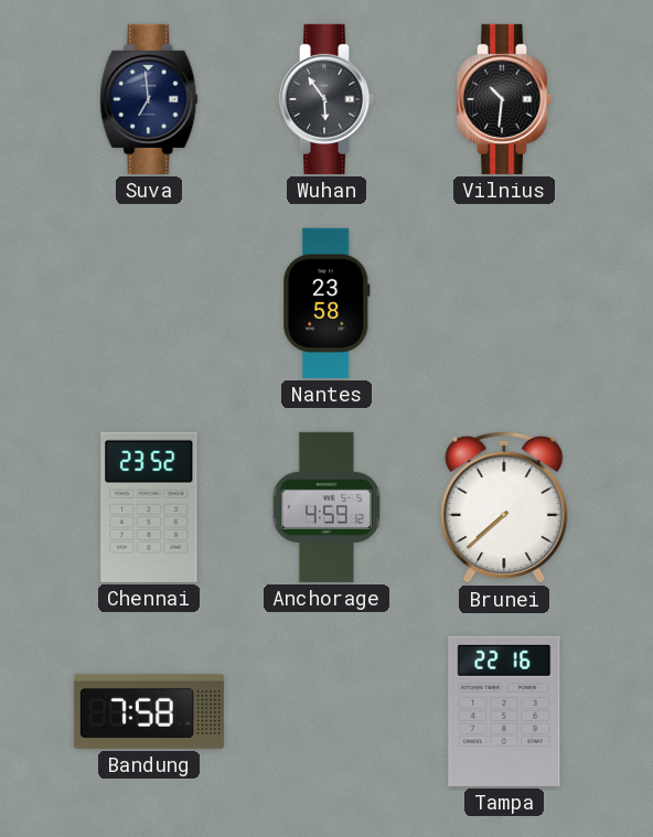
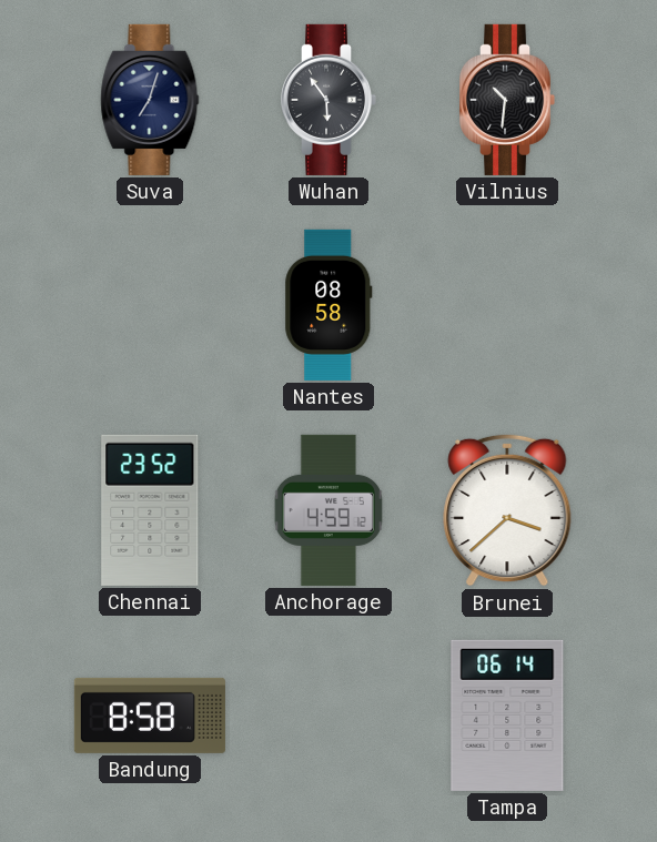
Suva: 6:59 -> 7:03
Nantes: 23:58 -> 08:58
Brunei: 7:38 -> 3:38
Bandung: 7:58 -> 8:58
Tampa: 22:16 -> 06:14
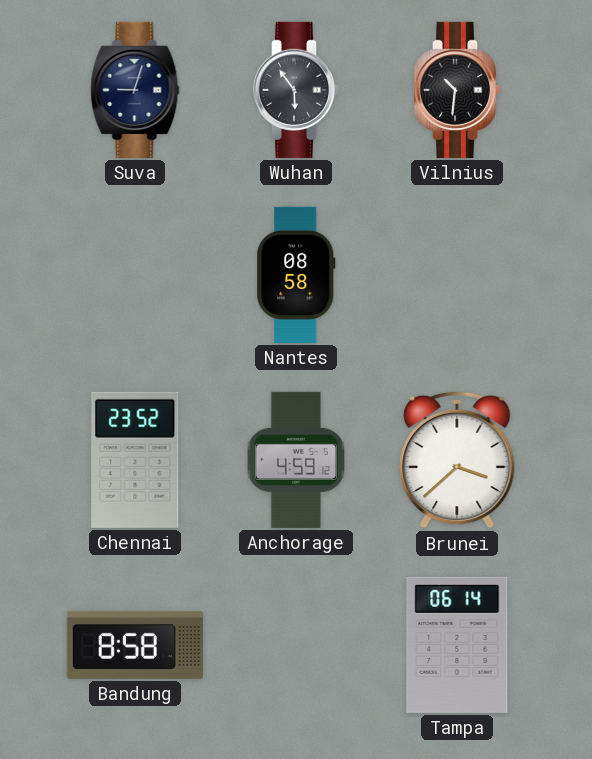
Suva: 7:03 -> 9:03
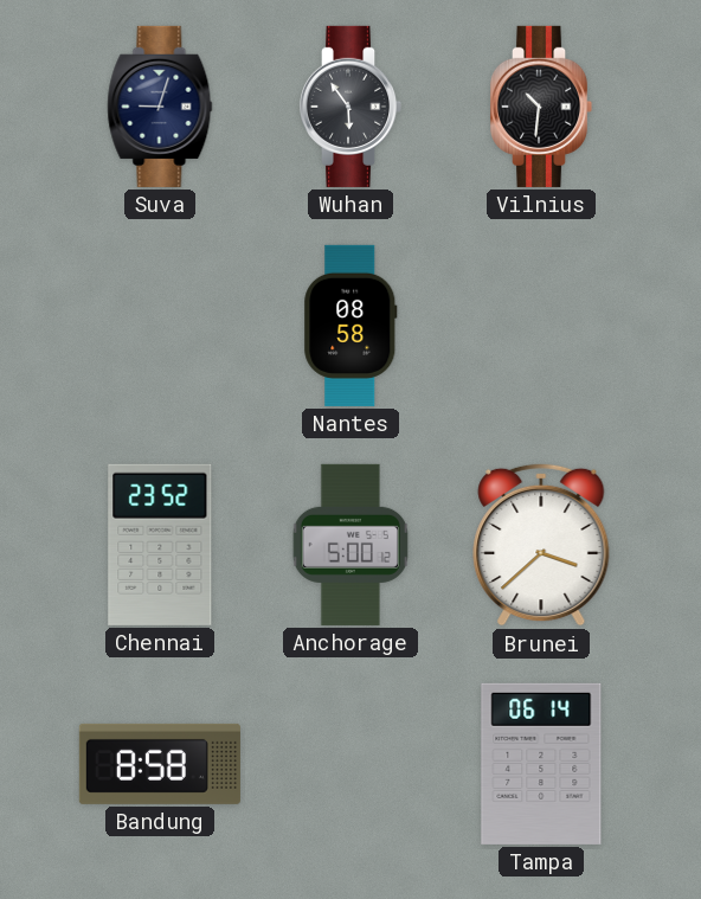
Anchorage: 4:59 -> 5:00
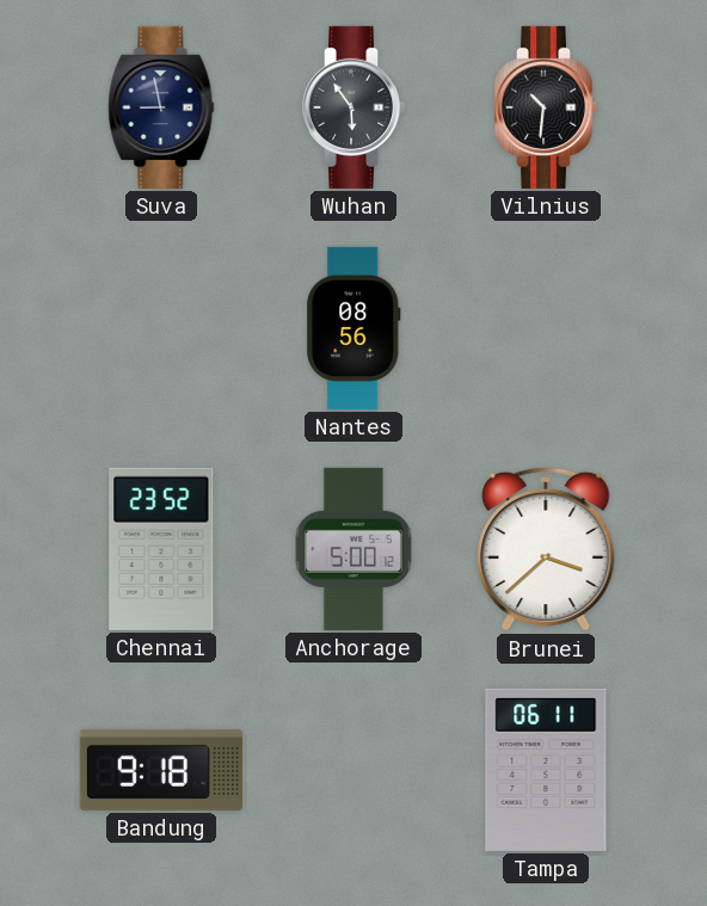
Suva: 9:03 -> 8:58
Nantes: 08:58 -> 08:56
Bandung: 8:58 -> 9:18
Tampa: 06:14 -> 06:11
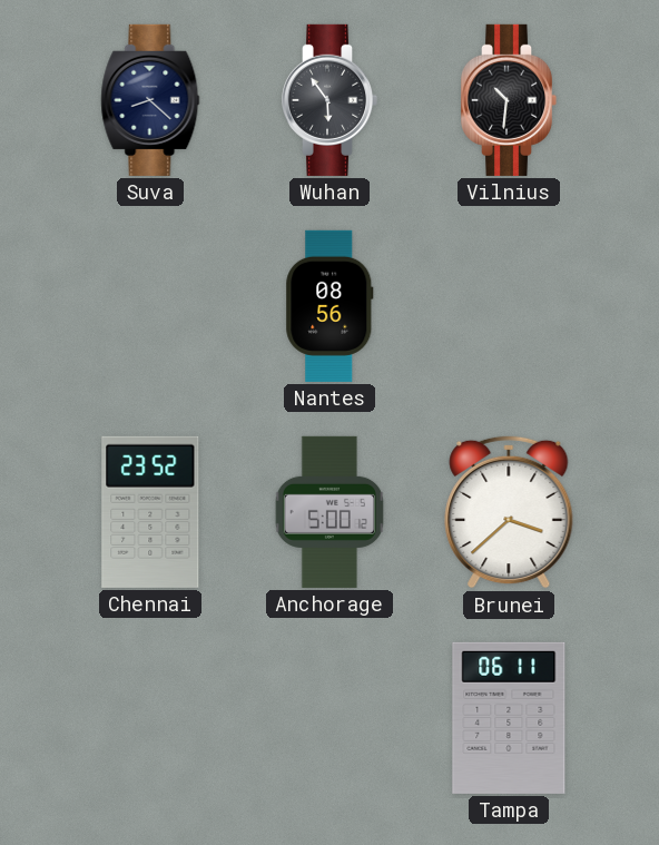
Suva: 8:58 -> 8:22
Bandung: 9:18 -> none
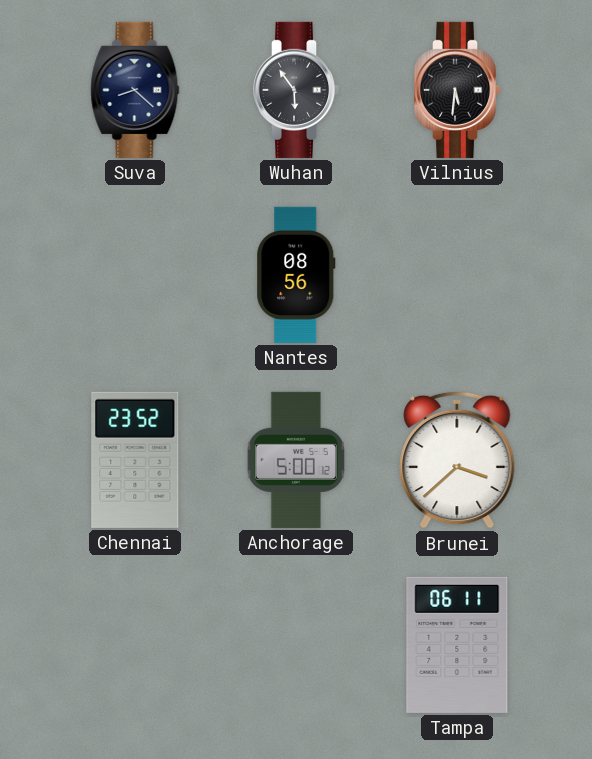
Vilnius: 10:31 -> 5:31
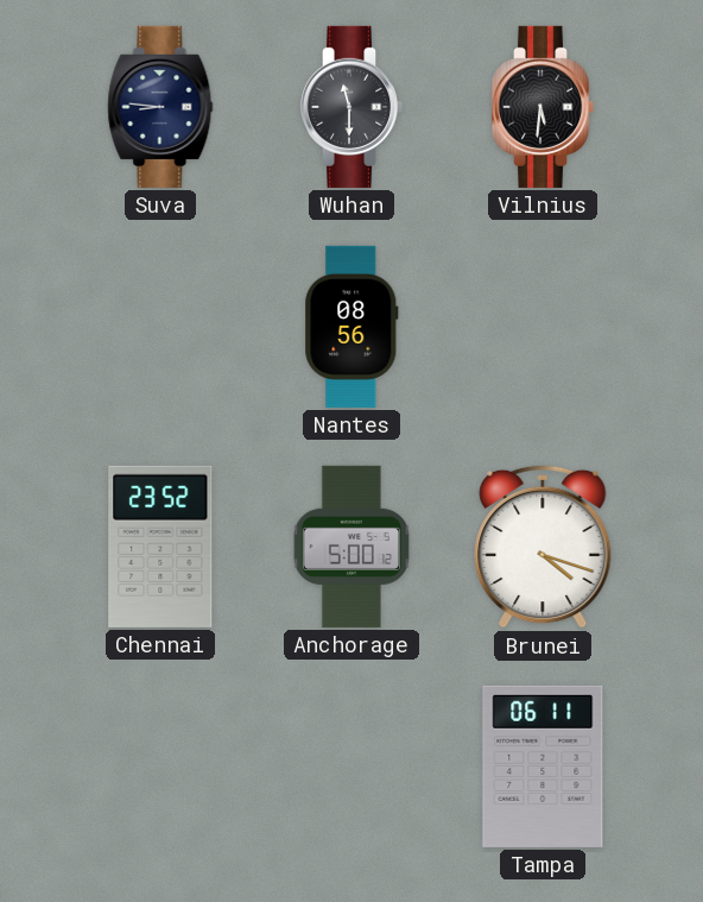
Suva: 8:22 -> 8:46
Wuhan: 5:54 -> 11:30
Brunei: 3:38 -> 4:18
